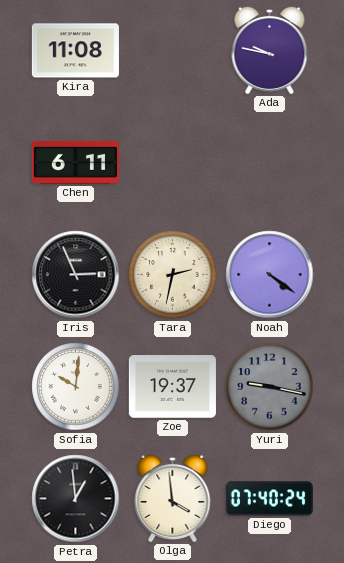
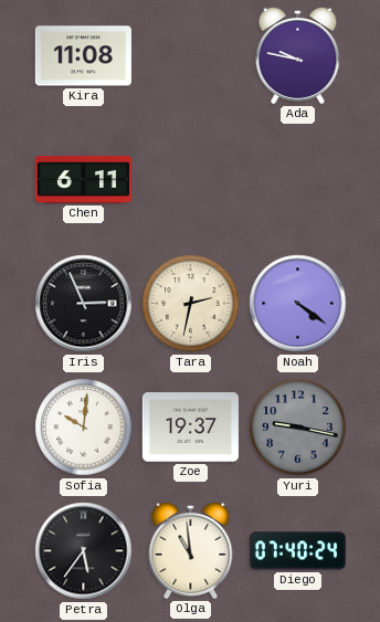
Petra: 12:59 -> 5:36
Olga: 3:59 -> 10:59
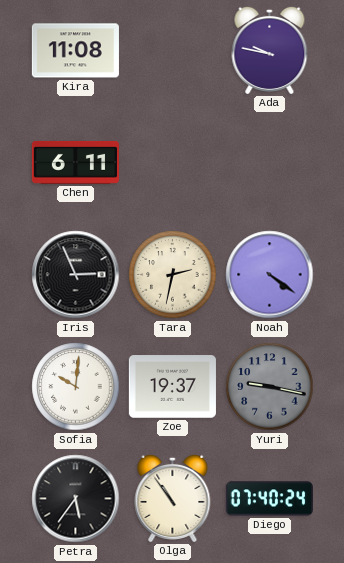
Olga: 10:59 -> 10:54
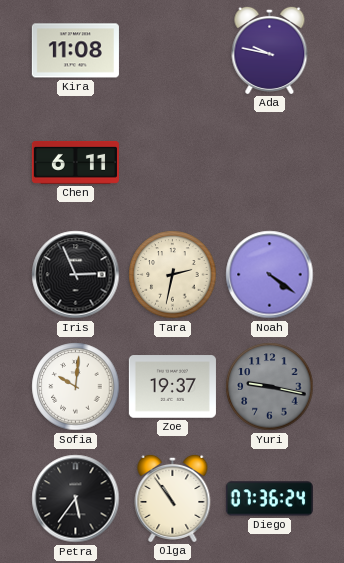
Diego: 07:40 -> 07:36
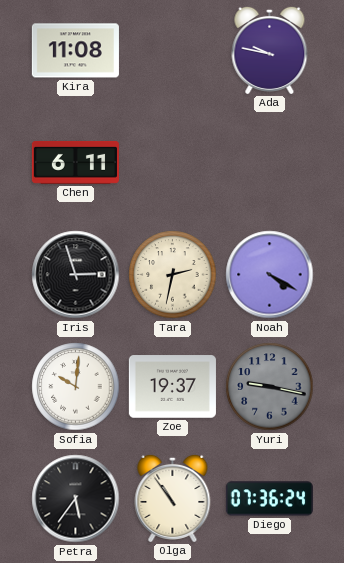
Iris: 2:56 -> 2:57
Noah: 4:21 -> 4:20
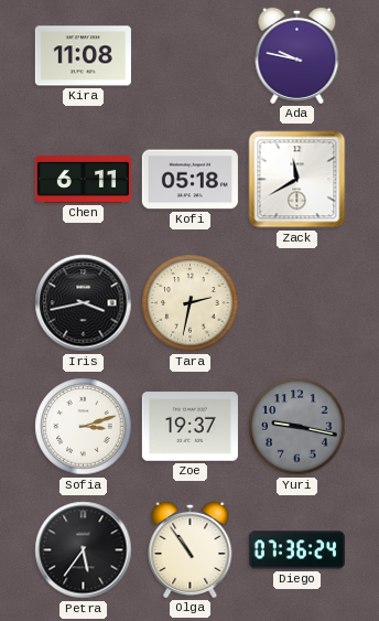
Kofi: none -> 05:18
Zack: none -> 11:40
Iris: 2:57 -> 3:43
Noah: 4:20 -> none
Sofia: 10:01 -> 3:12
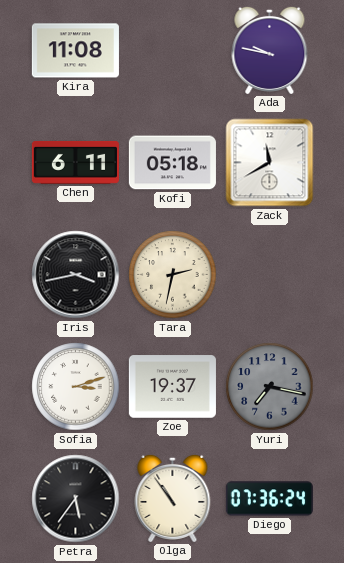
Yuri: 9:17 -> 7:17
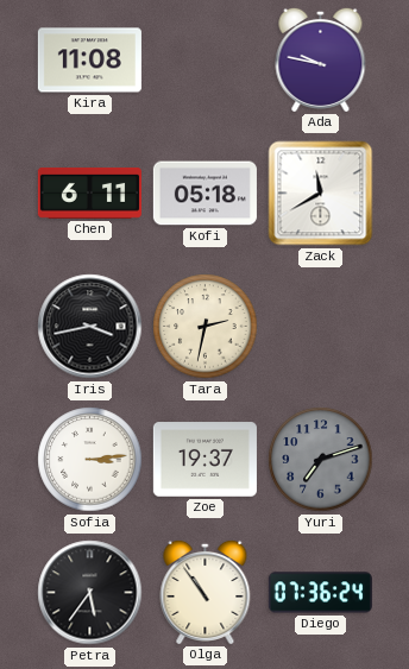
Sofia: 3:12 -> 3:14
Yuri: 7:17 -> 7:12
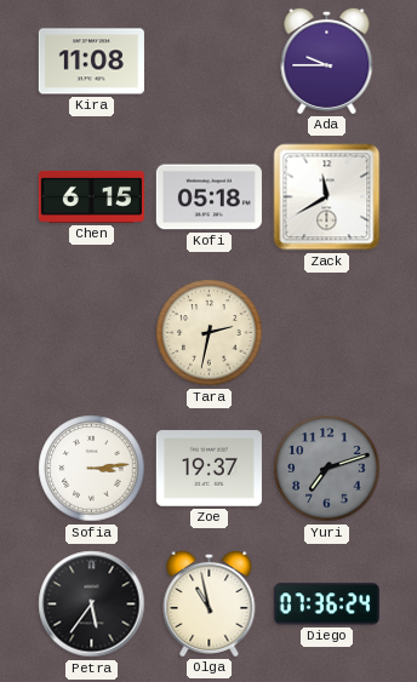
Ada: 9:47 -> 9:45
Chen: 6:11 -> 6:15
Iris: 3:43 -> none
Olga: 10:54 -> 10:58
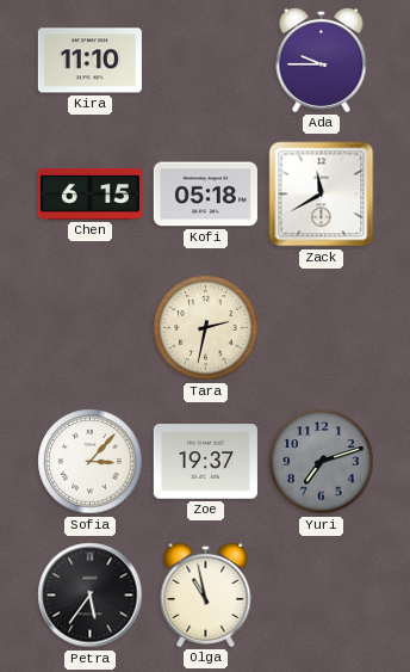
Kira: 11:08 -> 11:10
Sofia: 3:14 -> 3:07
Diego: 07:36 -> none
